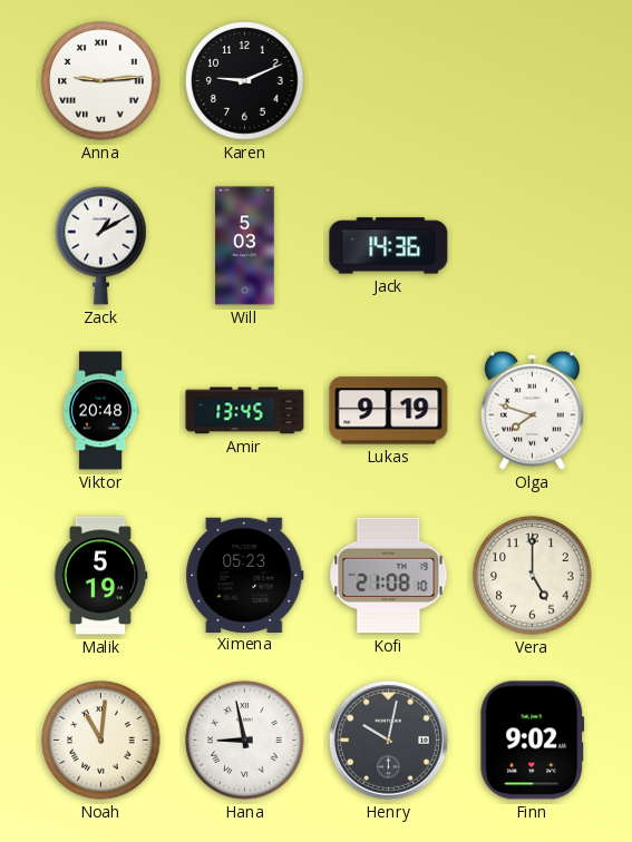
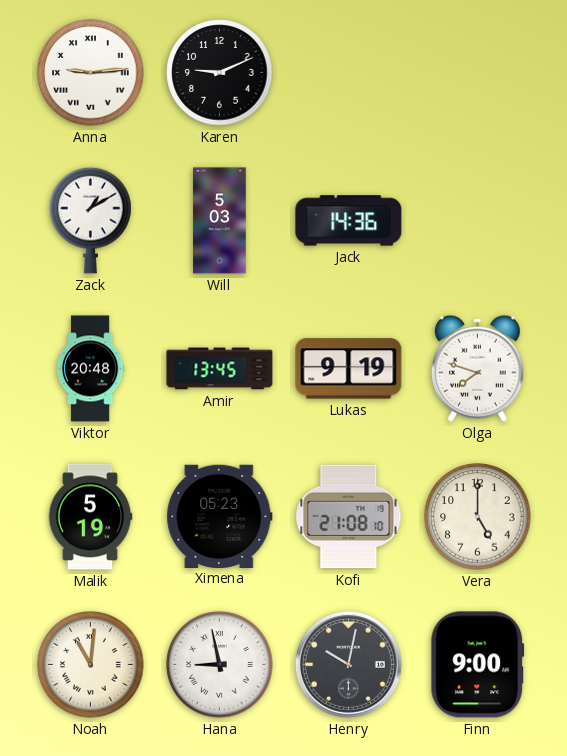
Finn: 9:02 -> 9:00
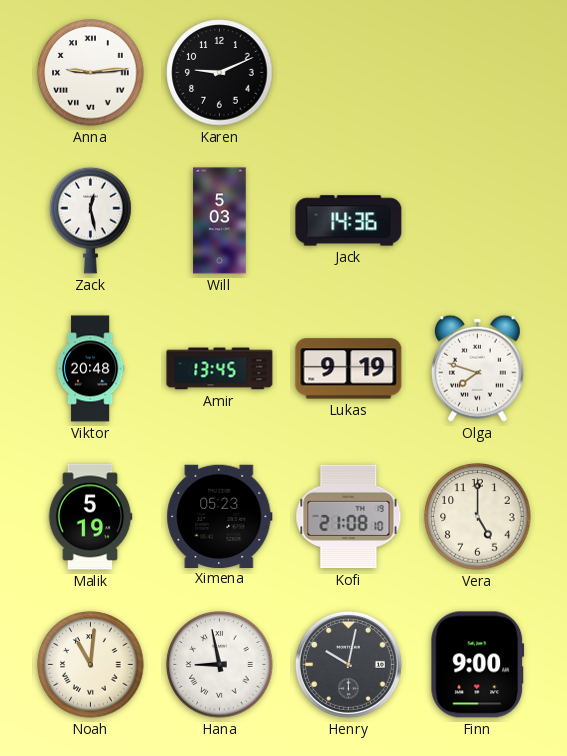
Zack: 1:10 -> 12:28
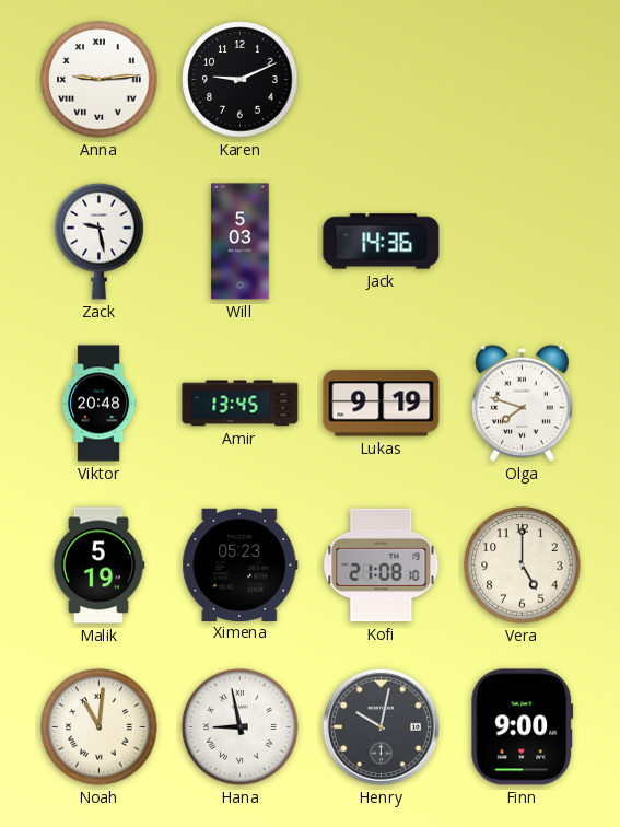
Zack: 12:28 -> 9:28
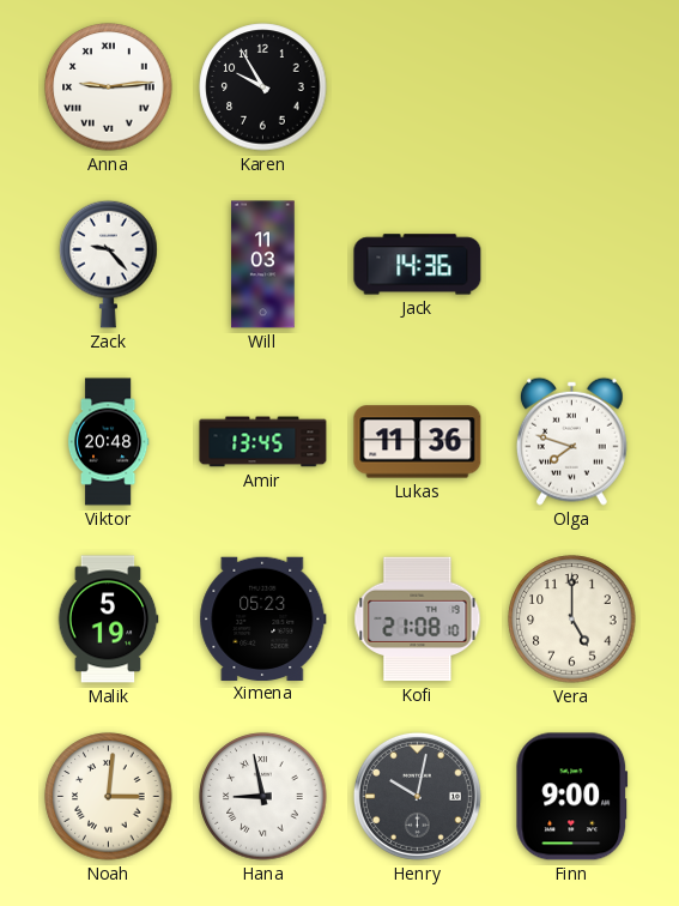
Karen: 9:11 -> 9:55
Zack: 9:28 -> 9:23
Will: 5:03 -> 11:03
Lukas: 9:19 -> 11:36
Noah: 11:01 -> 3:01
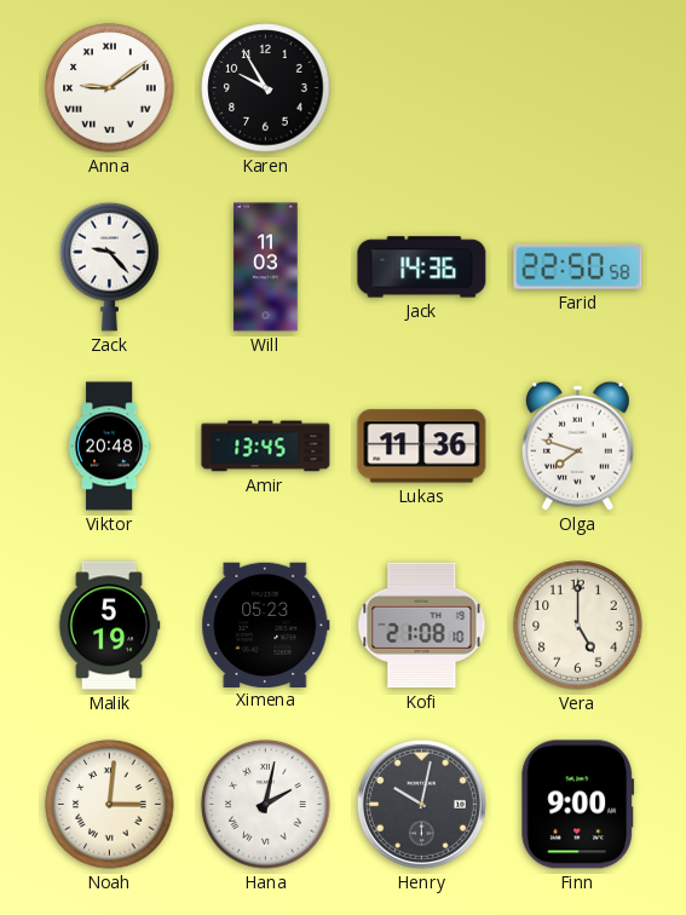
Anna: 9:14 -> 9:09
Farid: none -> 22:50
Hana: 8:58 -> 2:02
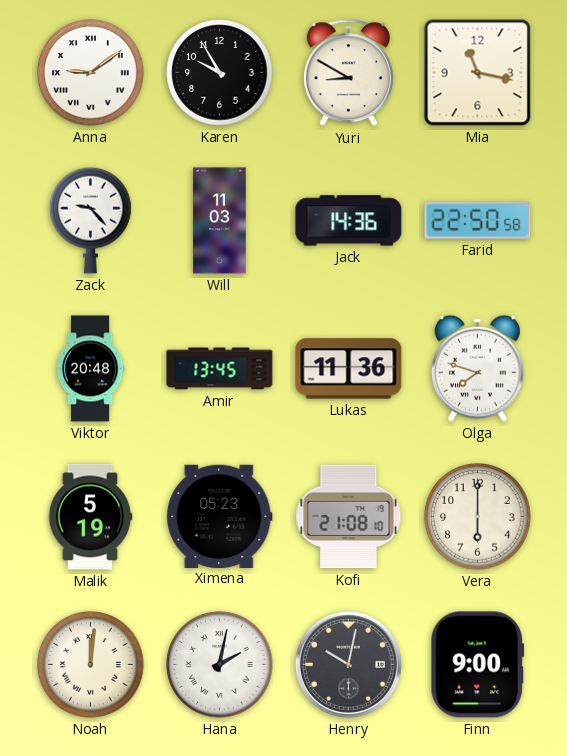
Yuri: none -> 8:50
Mia: none -> 11:17
Vera: 5:00 -> 6:00
Noah: 3:01 -> 12:01
